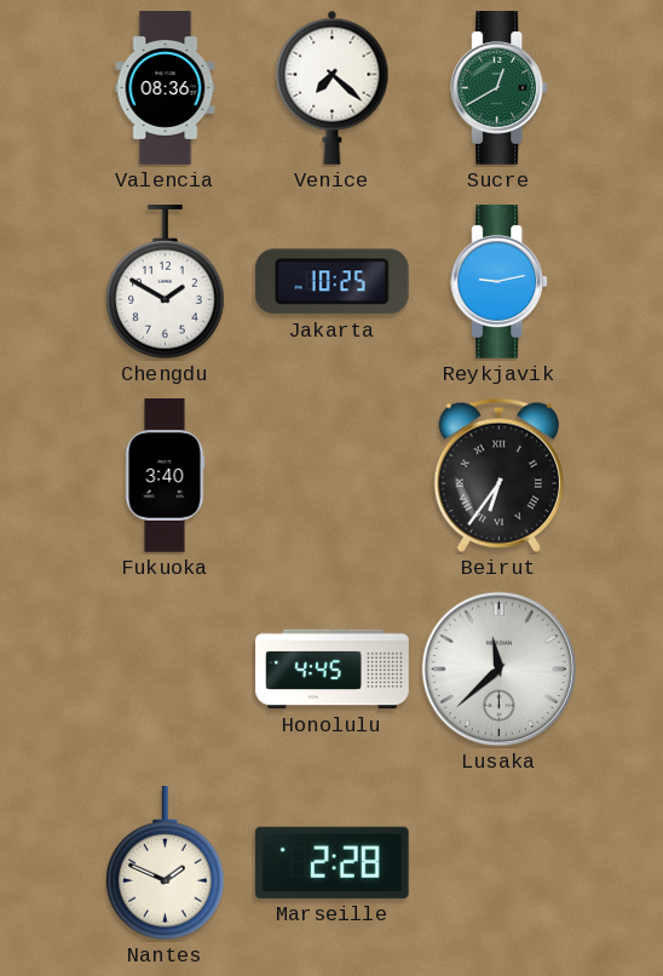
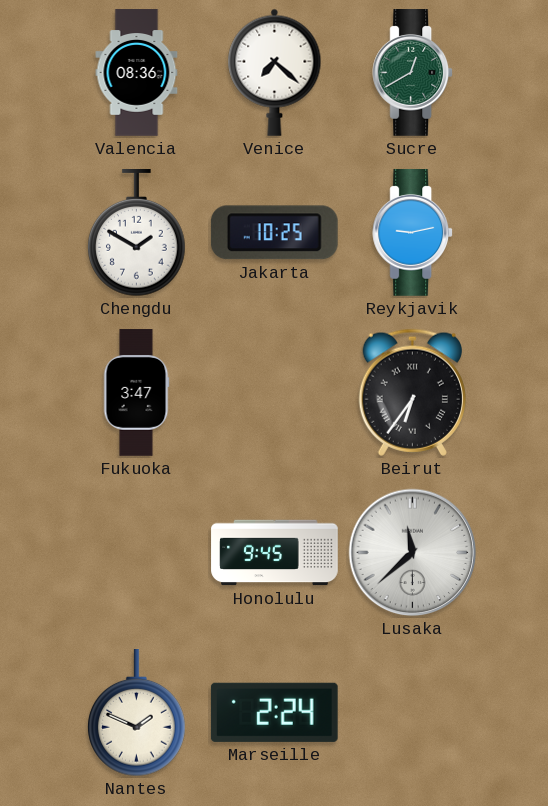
Fukuoka: 3:40 -> 3:47
Honolulu: 4:45 -> 9:45
Marseille: 2:28 -> 2:24
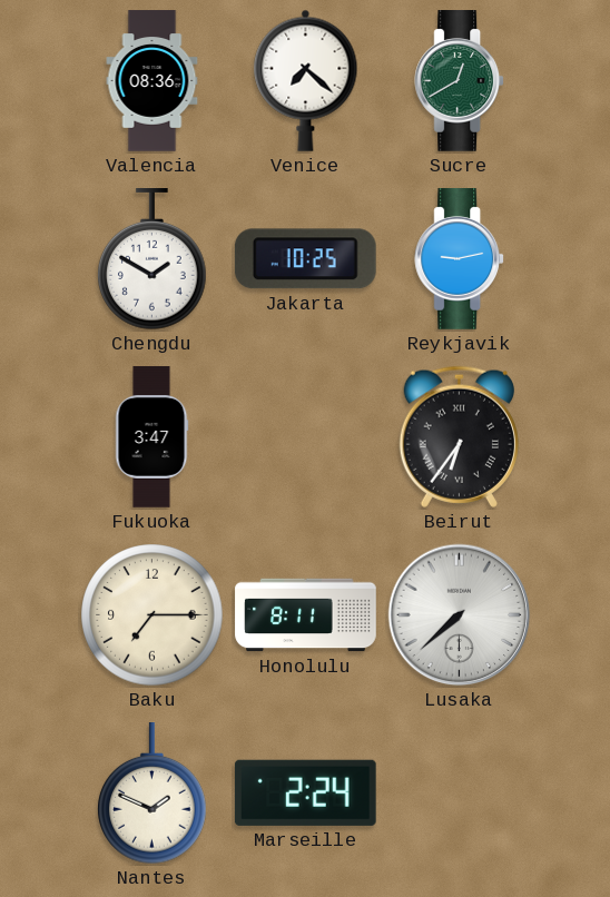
Baku: none -> 7:15
Honolulu: 9:45 -> 8:11
Lusaka: 11:38 -> 7:38
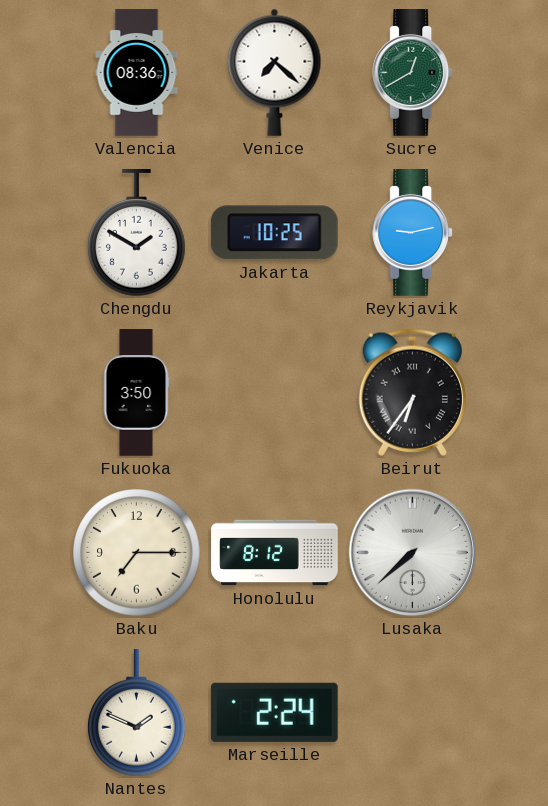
Fukuoka: 3:47 -> 3:50
Honolulu: 8:11 -> 8:12
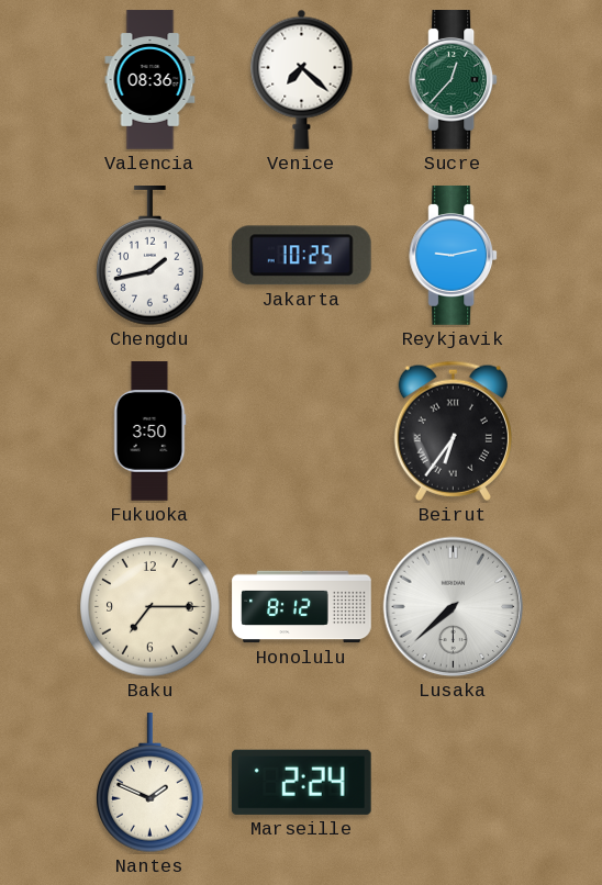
Sucre: 12:40 -> 12:37
Chengdu: 1:50 -> 1:43
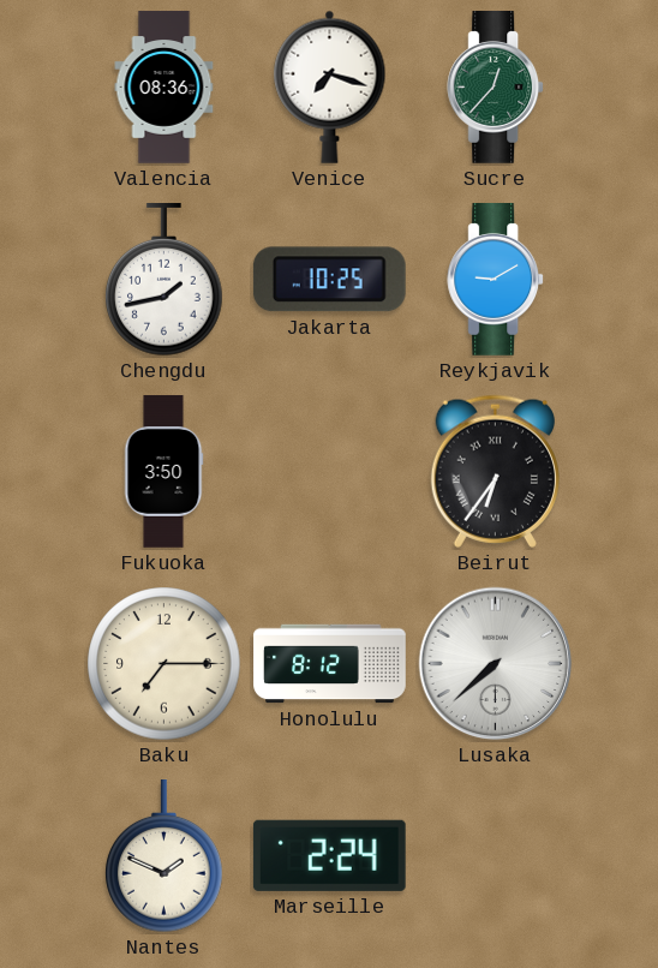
Venice: 7:22 -> 7:18
Reykjavik: 9:13 -> 9:10
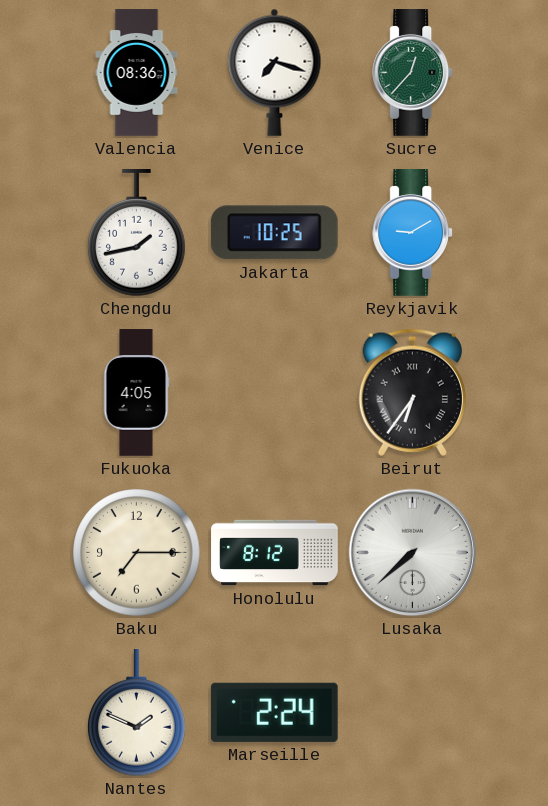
Fukuoka: 3:50 -> 4:05
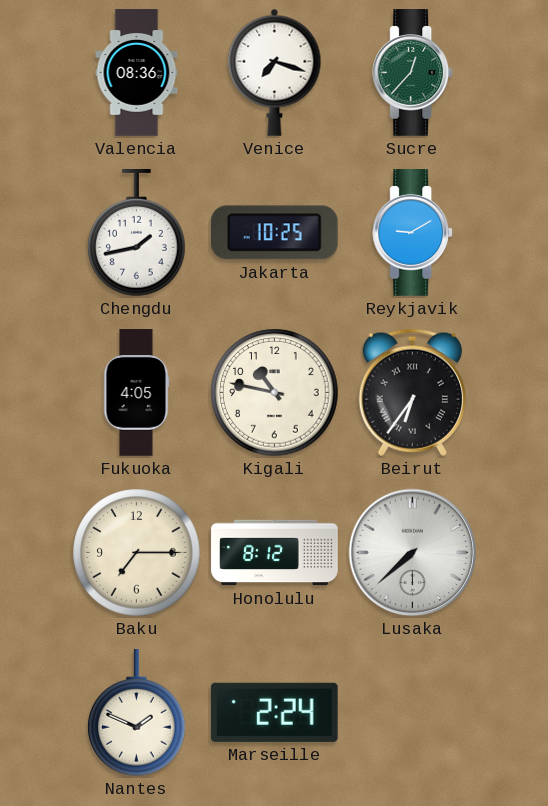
Kigali: none -> 10:47
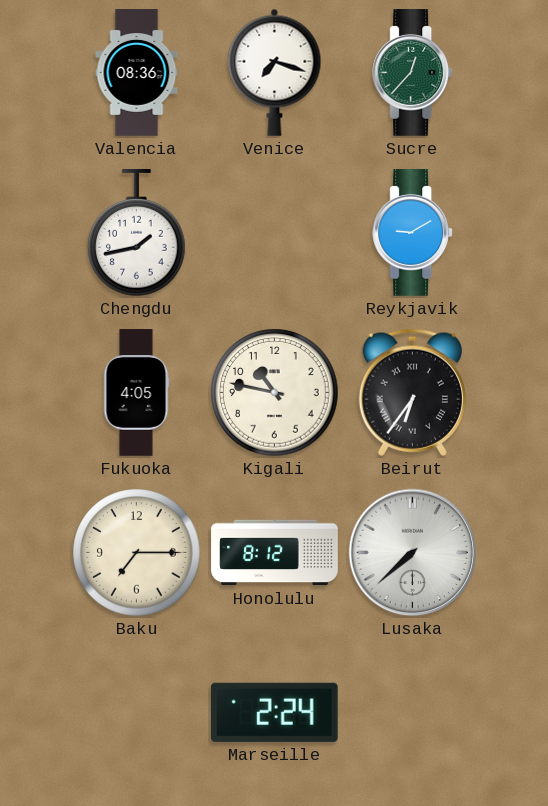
Jakarta: 10:25 -> none
Nantes: 1:49 -> none
